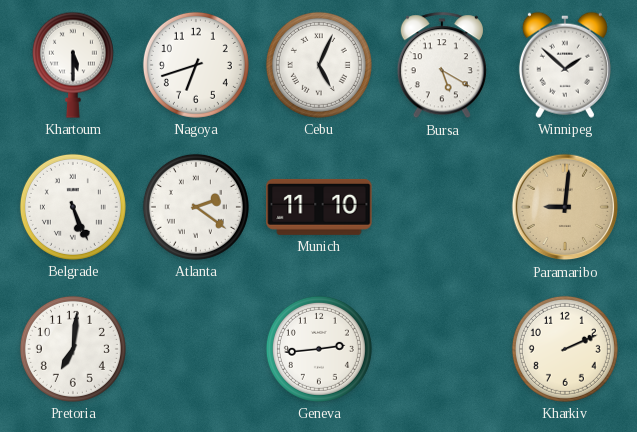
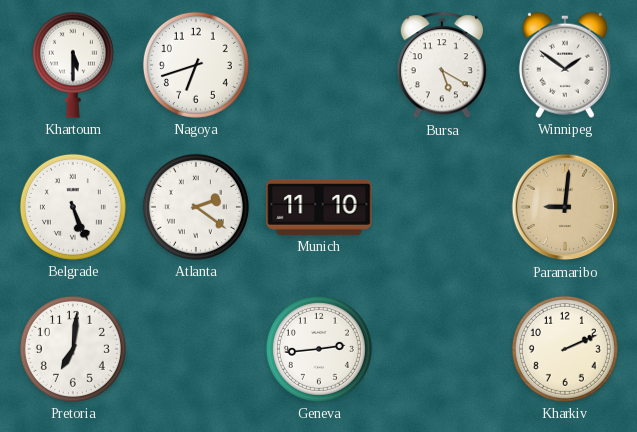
Cebu: 5:04 -> none
Winnipeg: 1:52 -> 1:51
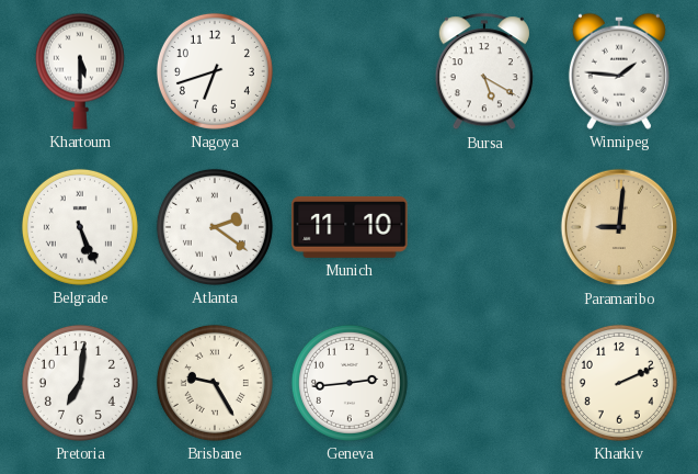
Winnipeg: 1:51 -> 1:46
Brisbane: none -> 9:25
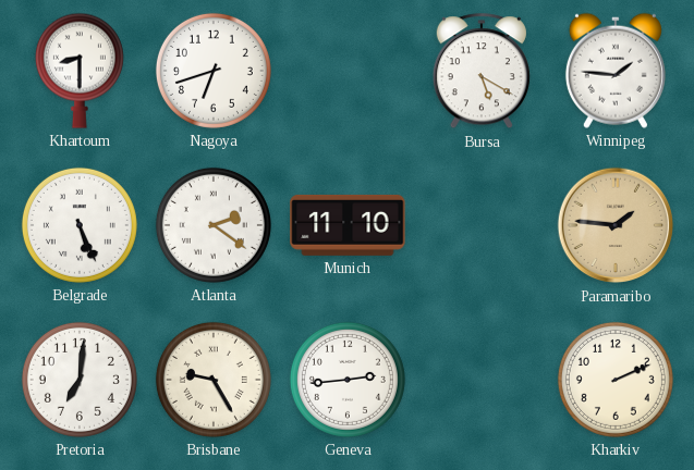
Khartoum: 5:30 -> 8:30
Paramaribo: 9:01 -> 1:46
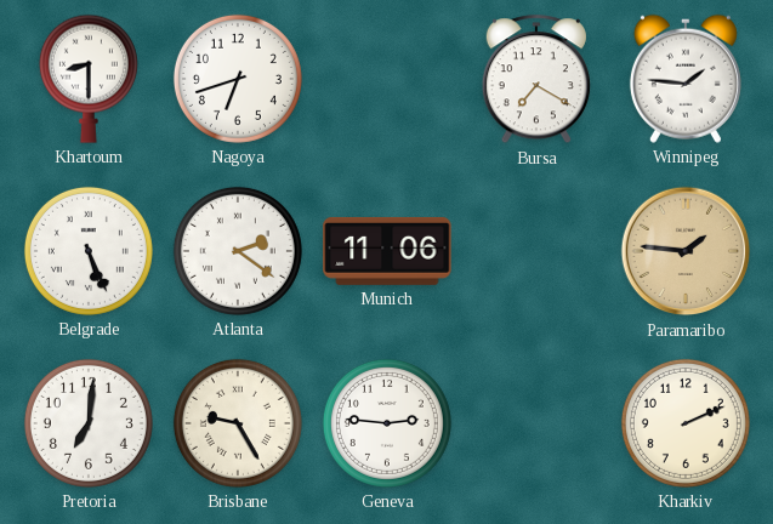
Bursa: 5:20 -> 7:20
Munich: 11:10 -> 11:06
Geneva: 2:44 -> 2:46
